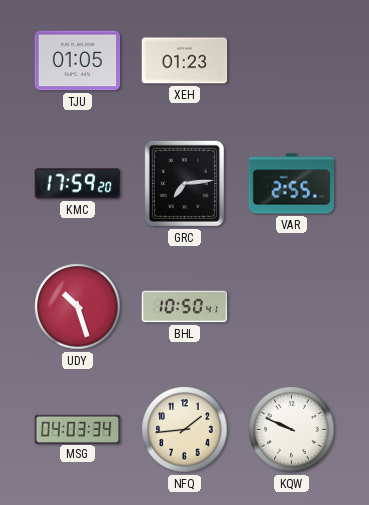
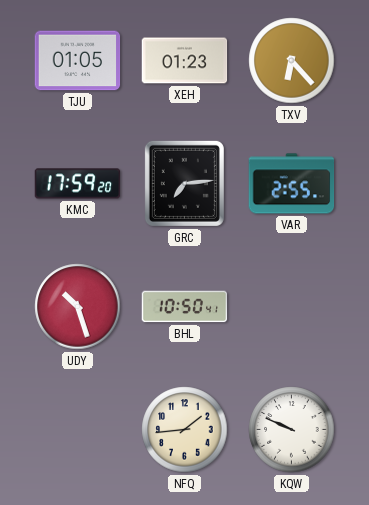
TXV: none -> 6:23
MSG: 04:03 -> none
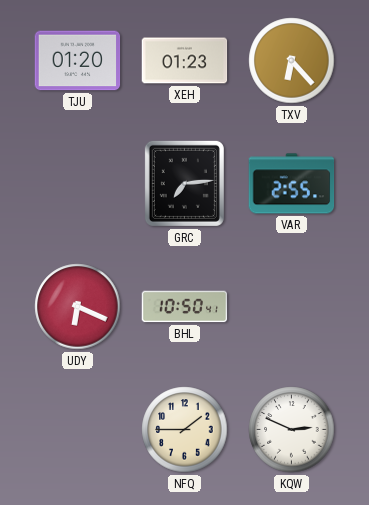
TJU: 01:05 -> 01:20
KMC: 17:59 -> none
UDY: 10:27 -> 6:19
NFQ: 1:44 -> 1:45
KQW: 9:49 -> 2:49
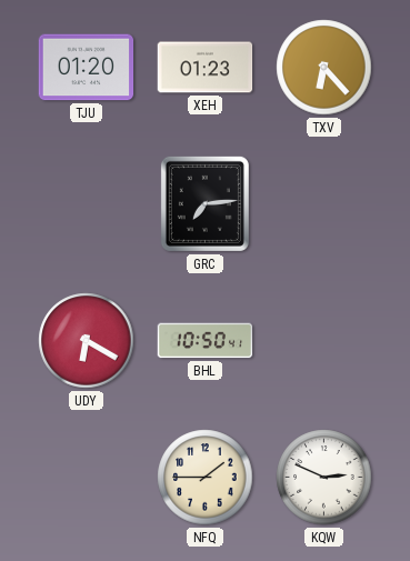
VAR: 2:55 -> none
UDY: 6:19 -> 6:20
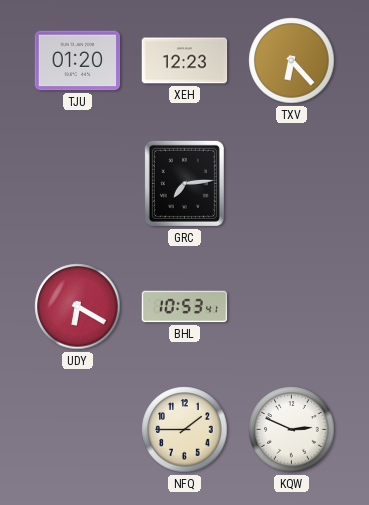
XEH: 01:23 -> 12:23
BHL: 10:50 -> 10:53
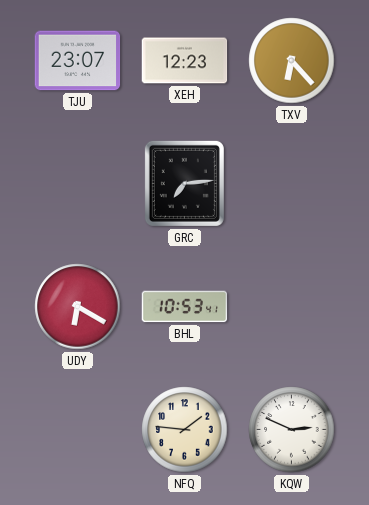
TJU: 01:20 -> 23:07
NFQ: 1:45 -> 1:46
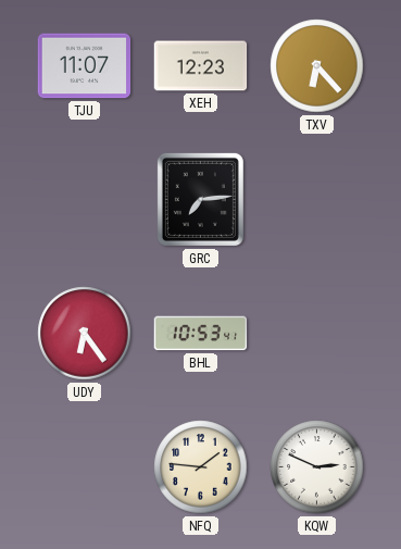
TJU: 23:07 -> 11:07
UDY: 6:20 -> 6:24
